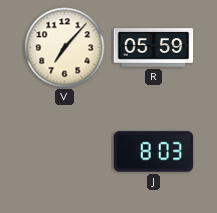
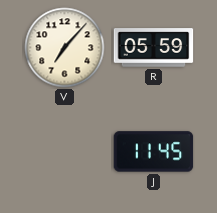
J: 8:03 -> 11:45
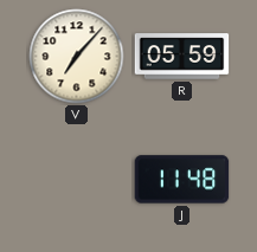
J: 11:45 -> 11:48
